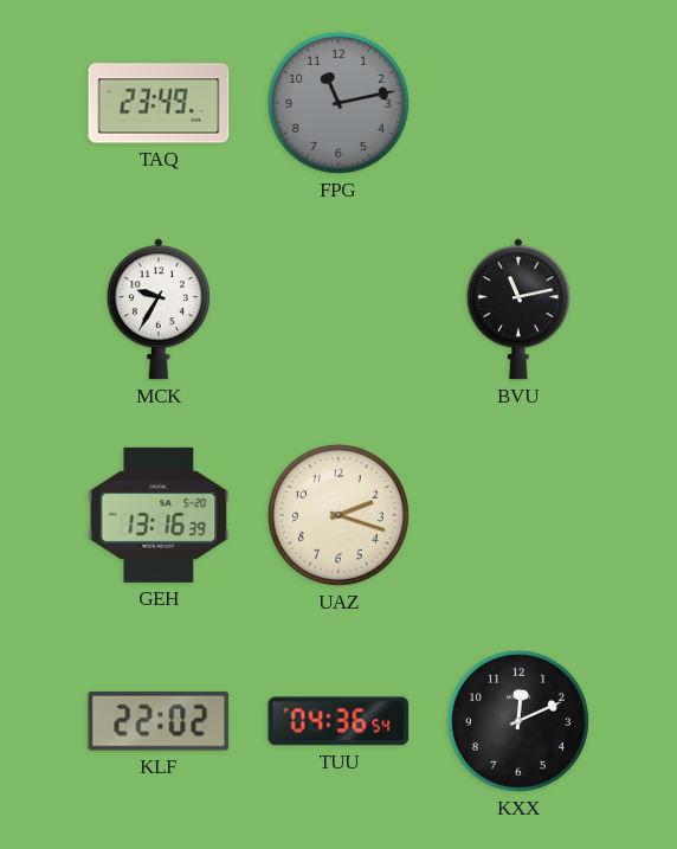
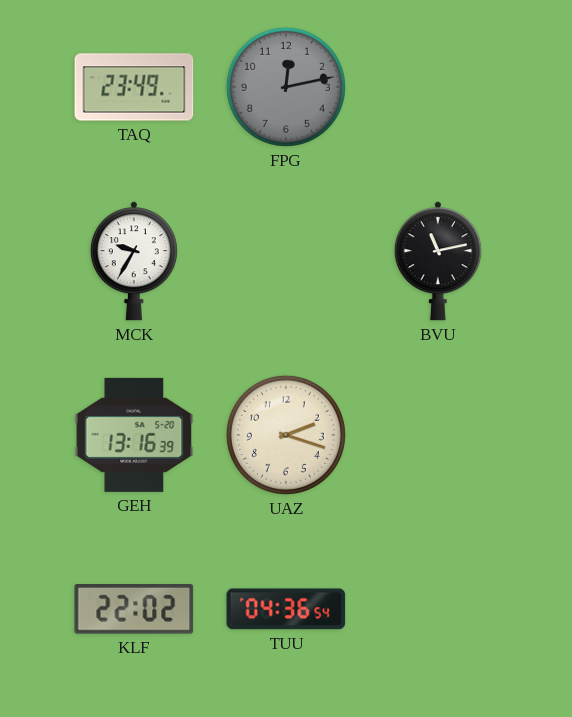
FPG: 11:13 -> 12:13
KXX: 12:11 -> none
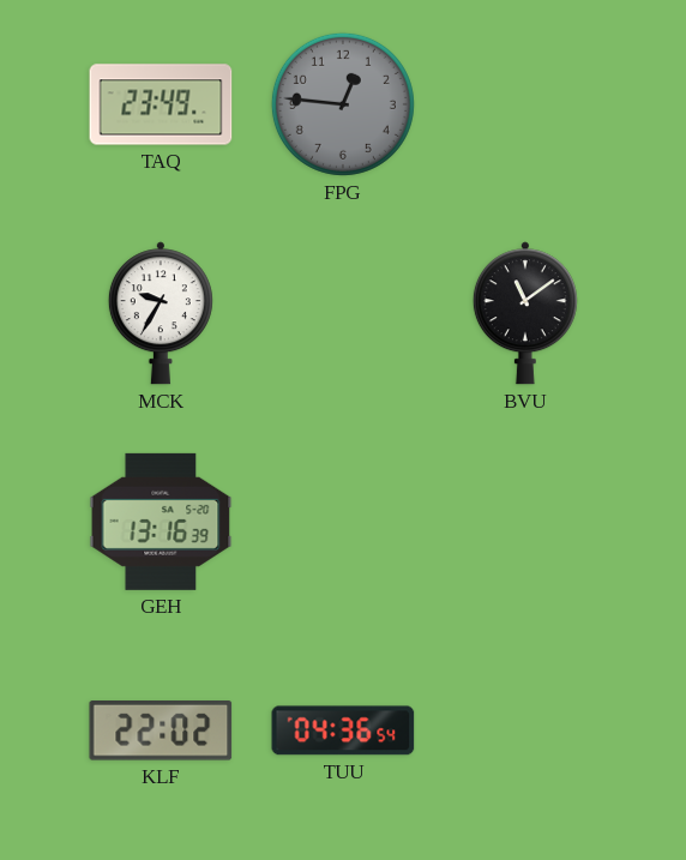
FPG: 12:13 -> 12:46
BVU: 11:13 -> 11:09
UAZ: 2:18 -> none
